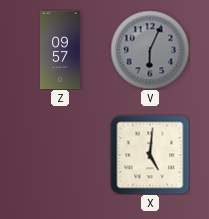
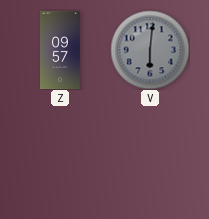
V: 6:04 -> 6:01
X: 5:01 -> none
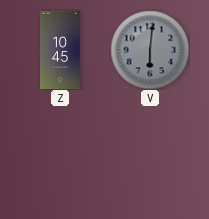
Z: 09:57 -> 10:45
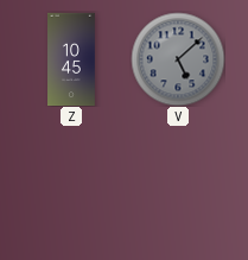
V: 6:01 -> 5:08
